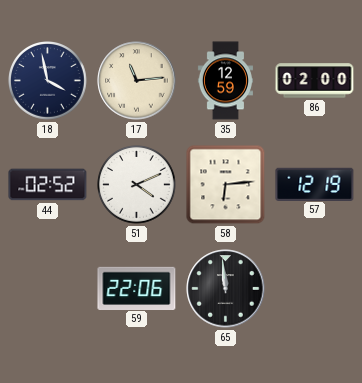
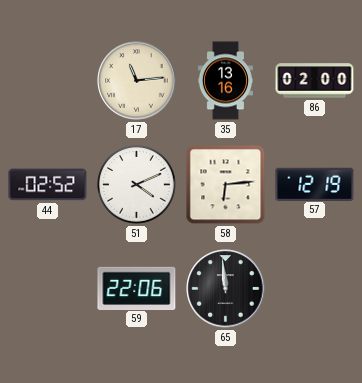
18: 3:58 -> none
35: 12:59 -> 13:16
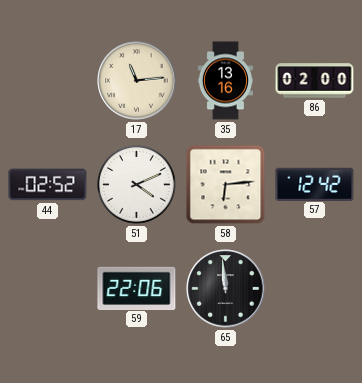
57: 12:19 -> 12:42
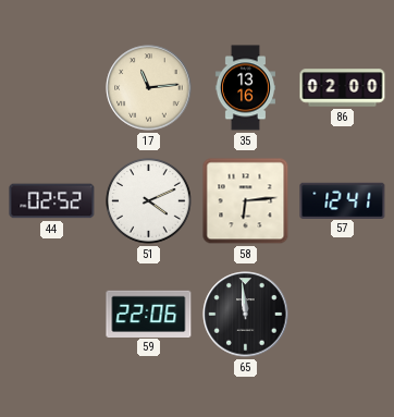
57: 12:42 -> 12:41
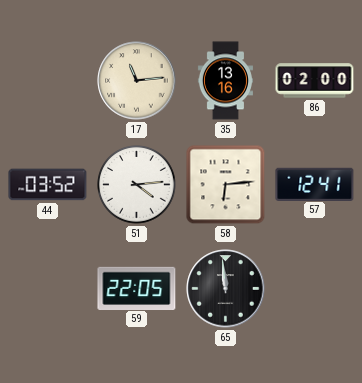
44: 02:52 -> 03:52
51: 4:11 -> 4:14
59: 22:06 -> 22:05
